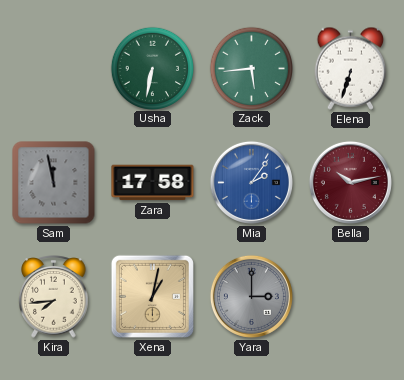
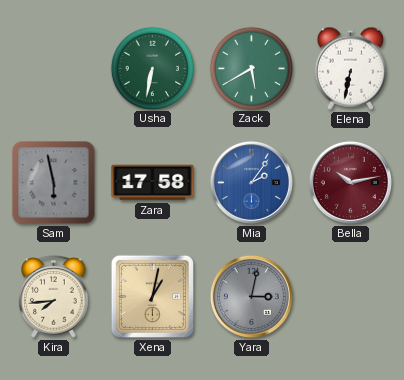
Zack: 5:44 -> 5:40
Elena: 6:33 -> 6:32
Sam: 11:58 -> 5:58
Yara: 3:00 -> 3:02
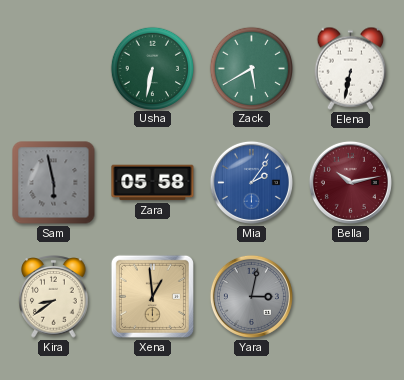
Zara: 17:58 -> 05:58
Kira: 7:44 -> 8:39
Xena: 1:02 -> 12:59
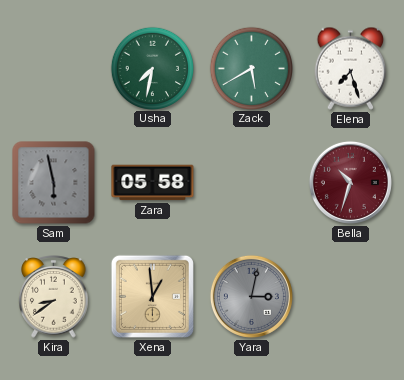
Usha: 6:32 -> 7:32
Elena: 6:32 -> 7:27
Mia: 2:06 -> none
Bella: 10:13 -> 10:33
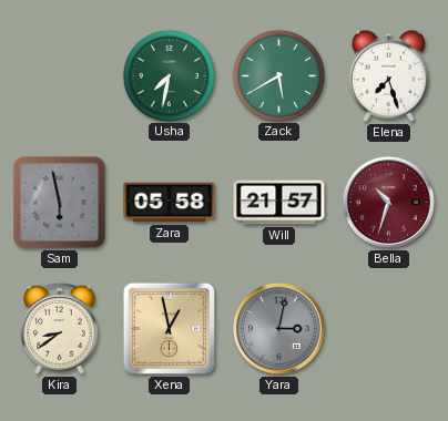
Will: none -> 21:57
Xena: 12:59 -> 12:58
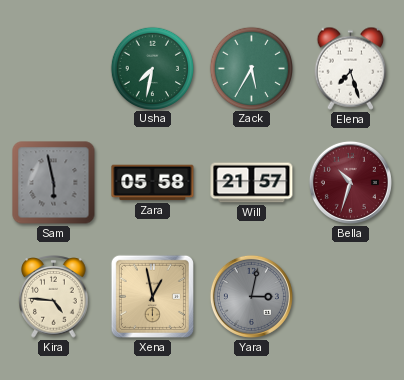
Zack: 5:40 -> 5:35
Kira: 8:39 -> 4:46
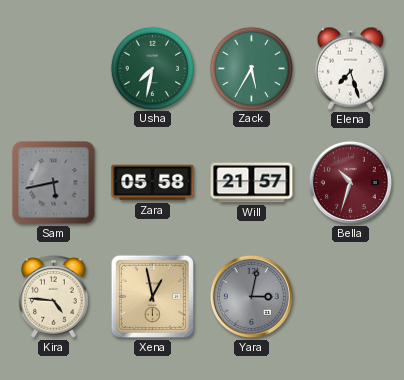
Sam: 5:58 -> 5:43
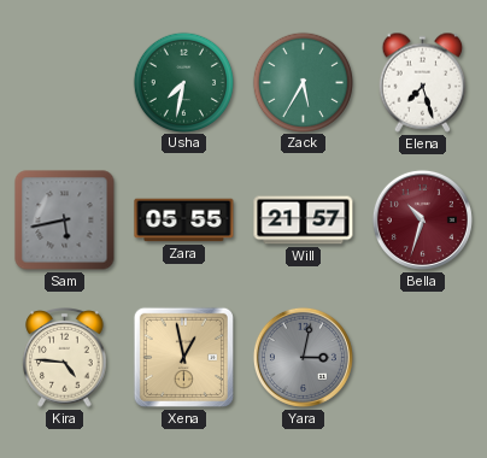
Zara: 05:58 -> 05:55
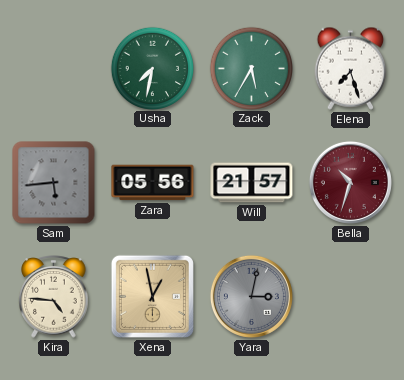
Sam: 5:43 -> 5:44
Zara: 05:55 -> 05:56
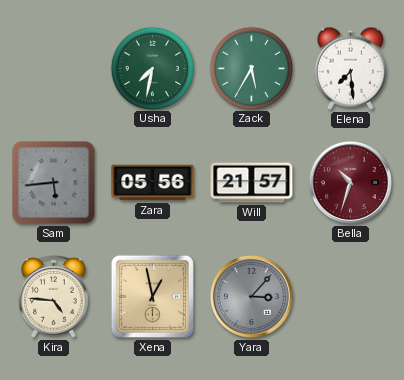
Elena: 7:27 -> 7:29
Yara: 3:02 -> 3:07
